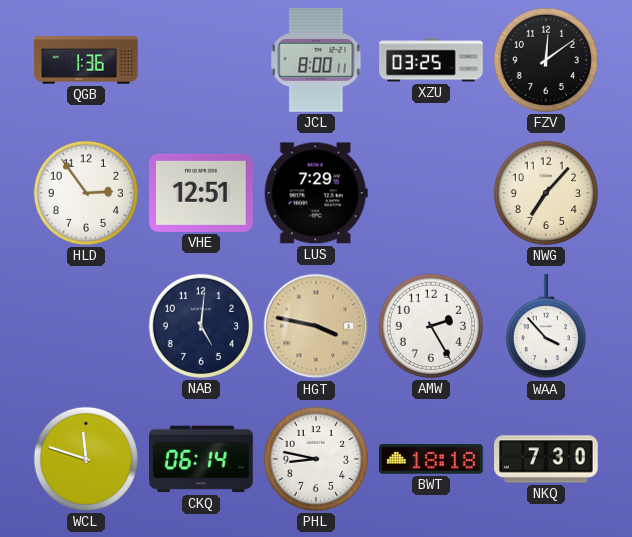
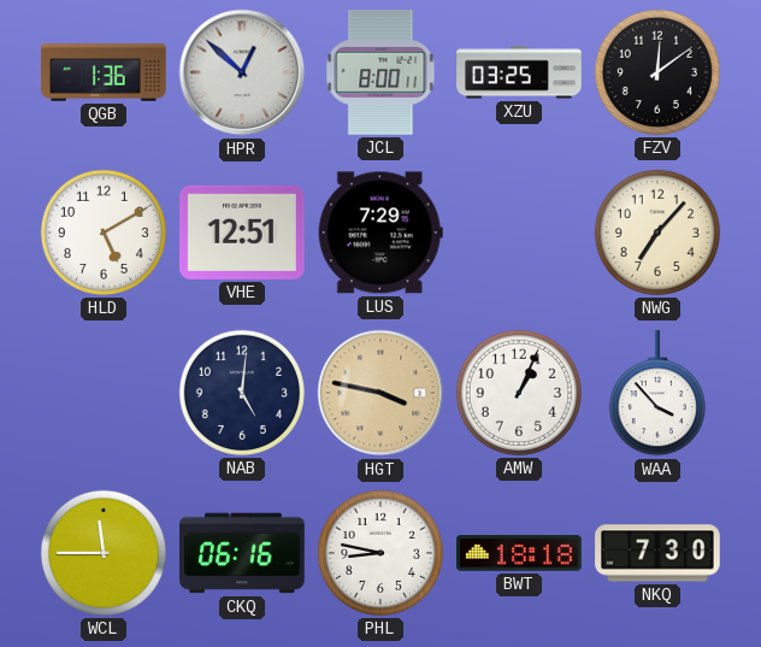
HPR: none -> 12:52
HLD: 2:54 -> 5:10
AMW: 2:25 -> 1:04
WCL: 11:48 -> 11:45
CKQ: 06:14 -> 06:16
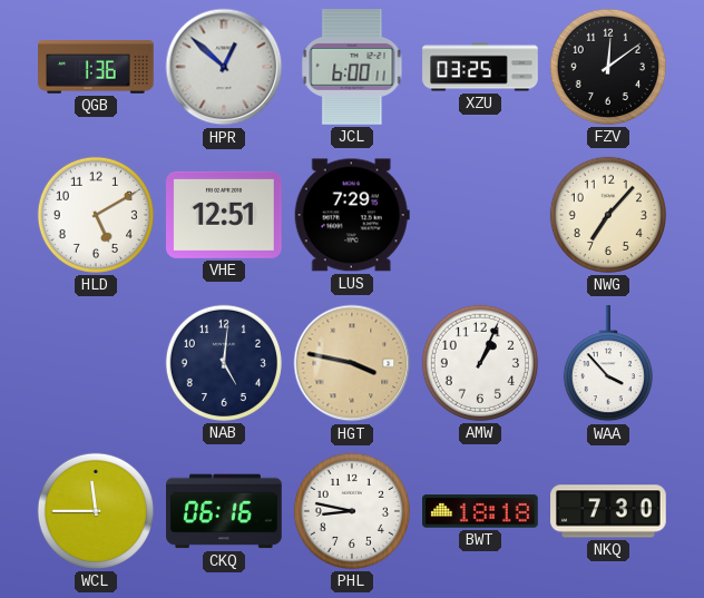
JCL: 8:00 -> 6:00
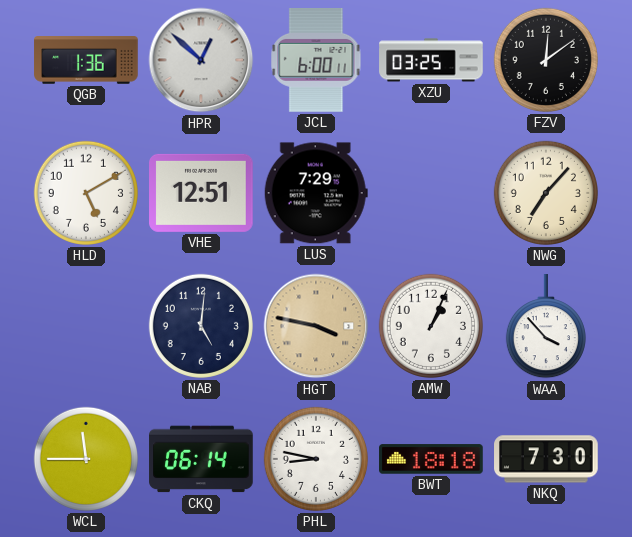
CKQ: 06:16 -> 06:14
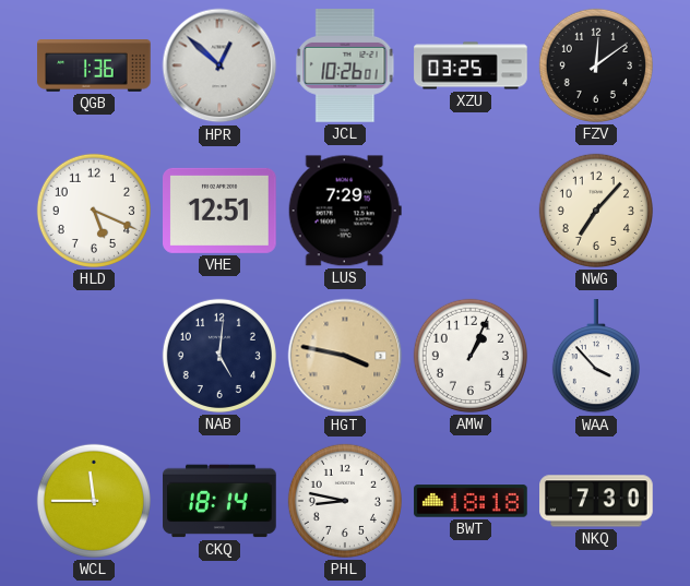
JCL: 6:00 -> 10:26
HLD: 5:10 -> 5:19
CKQ: 06:14 -> 18:14
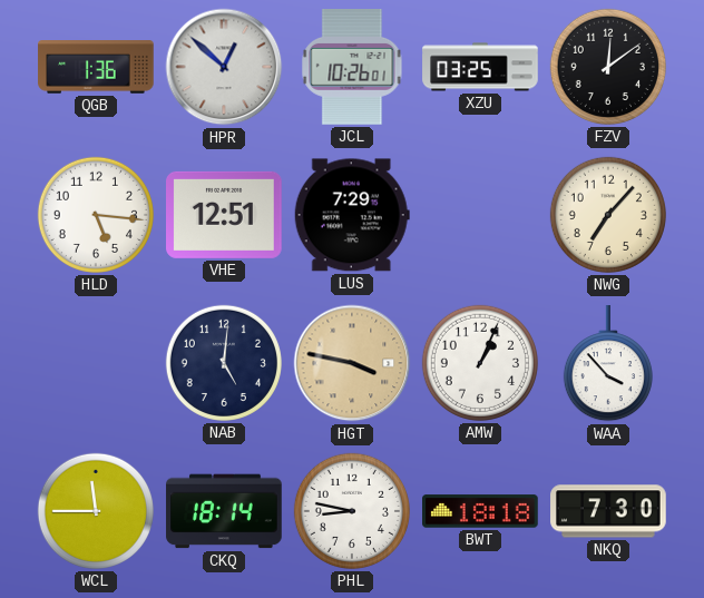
HLD: 5:19 -> 5:16
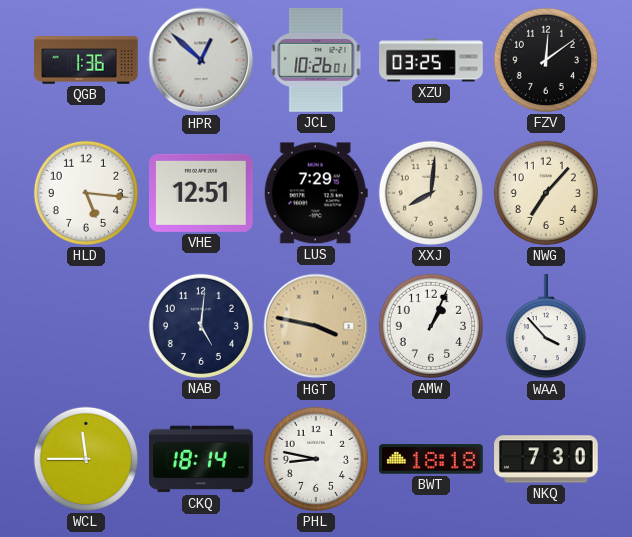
XXJ: none -> 8:01
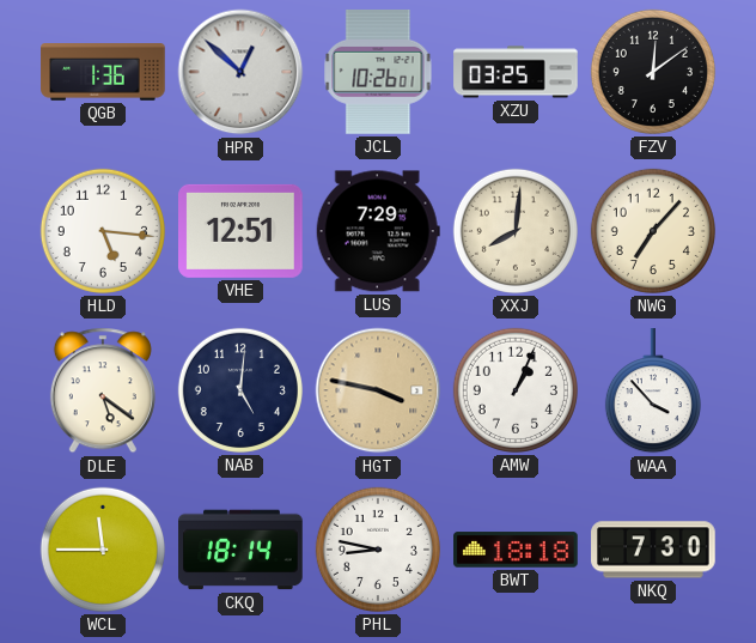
DLE: none -> 5:21
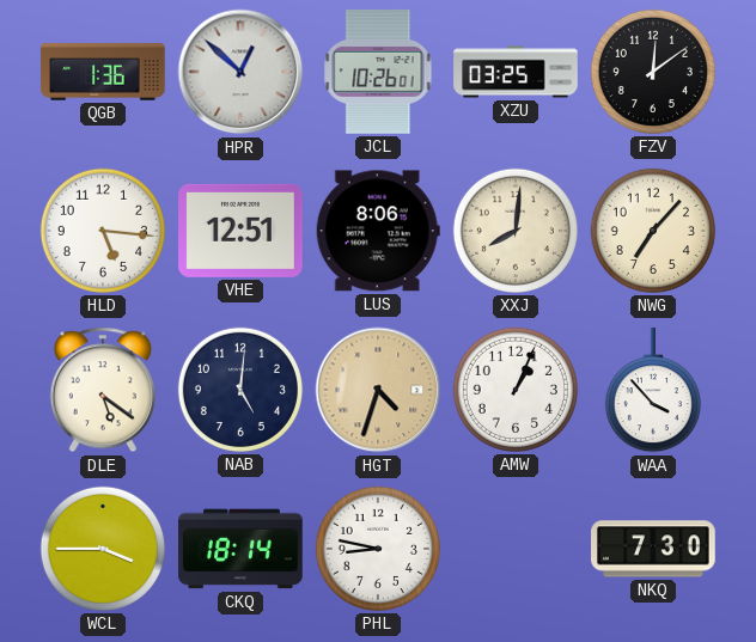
LUS: 7:29 -> 8:06
HGT: 3:47 -> 4:33
WCL: 11:45 -> 3:45
BWT: 18:18 -> none
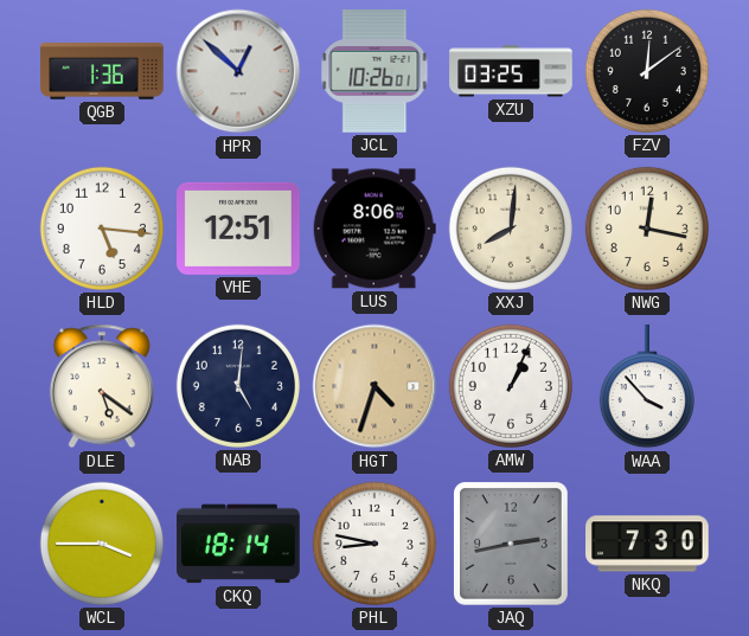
NWG: 7:07 -> 12:17
JAQ: none -> 2:43
